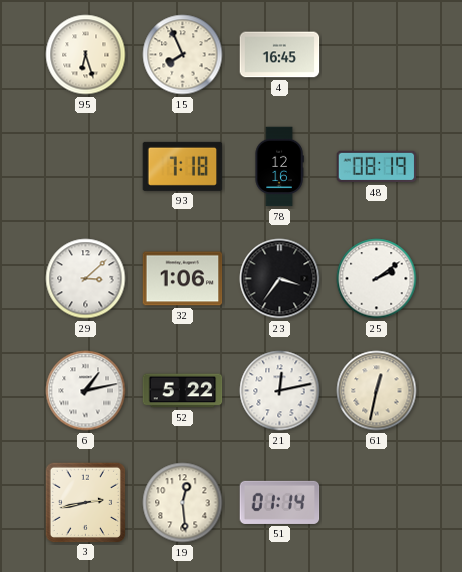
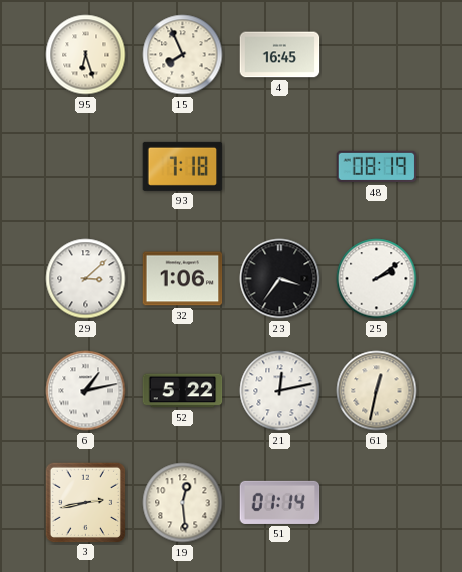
78: 12:16 -> none
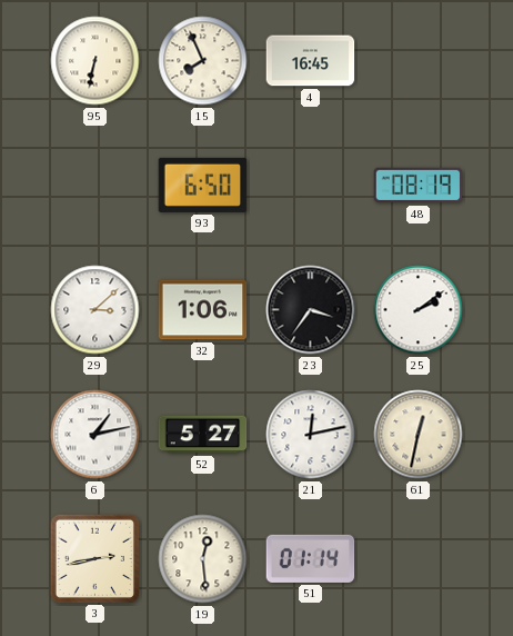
95: 6:27 -> 6:32
93: 7:18 -> 6:50
52: 5:22 -> 5:27
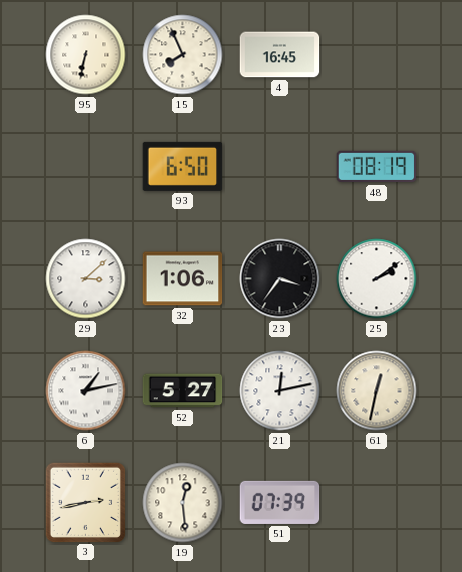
51: 01:14 -> 07:39
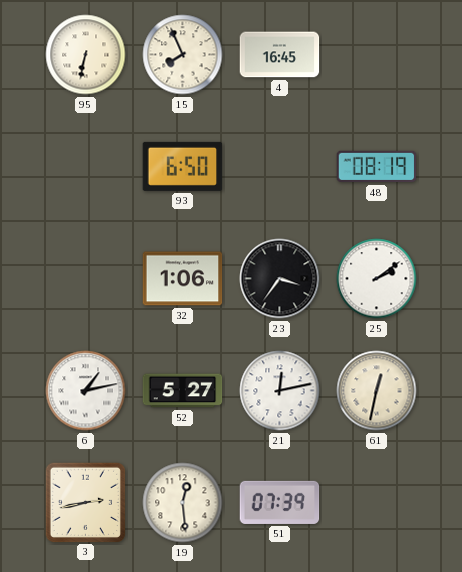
29: 3:08 -> none
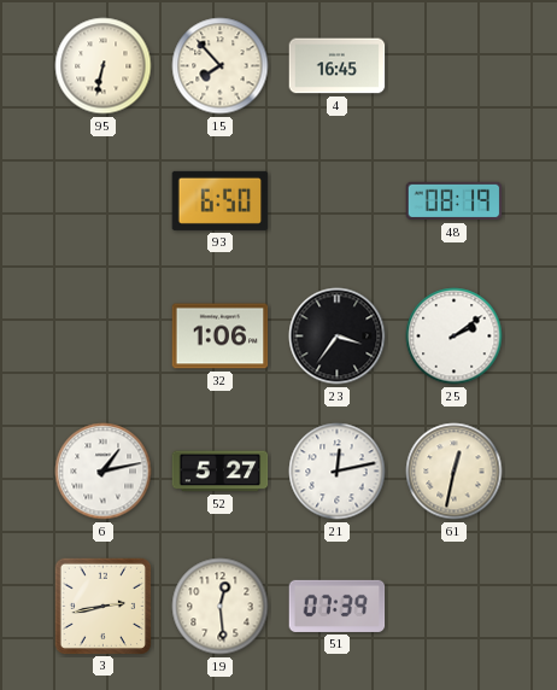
15: 7:56 -> 7:53
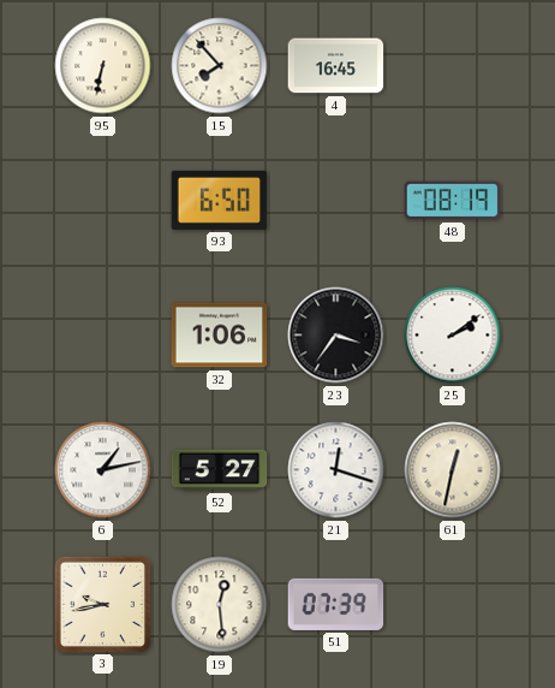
21: 12:13 -> 12:18
3: 2:43 -> 9:43
